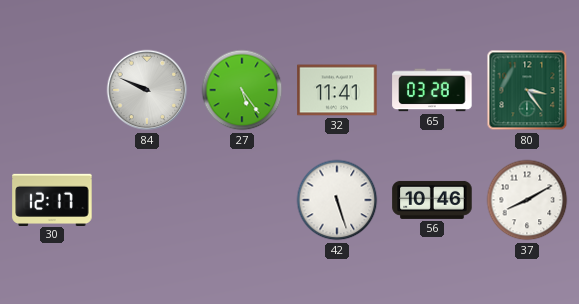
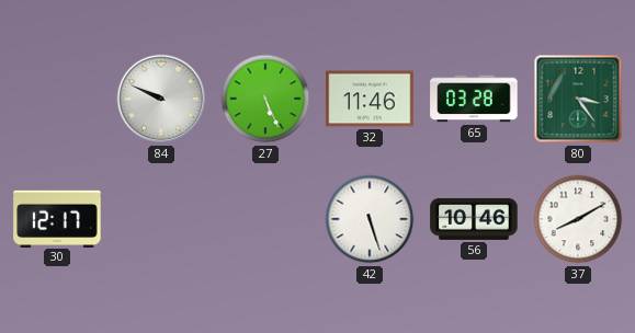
27: 5:24 -> 5:26
32: 11:41 -> 11:46
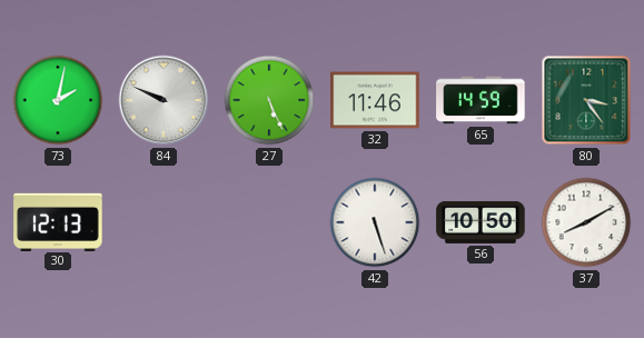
73: none -> 2:02
65: 03:28 -> 14:59
30: 12:17 -> 12:13
56: 10:46 -> 10:50
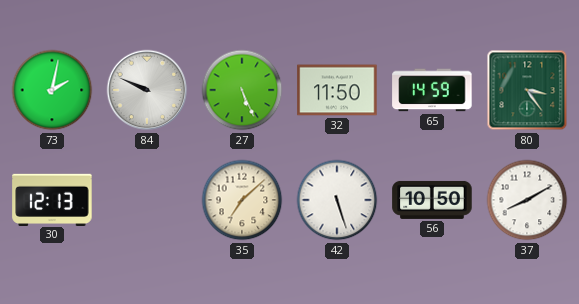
32: 11:46 -> 11:50
35: none -> 7:08
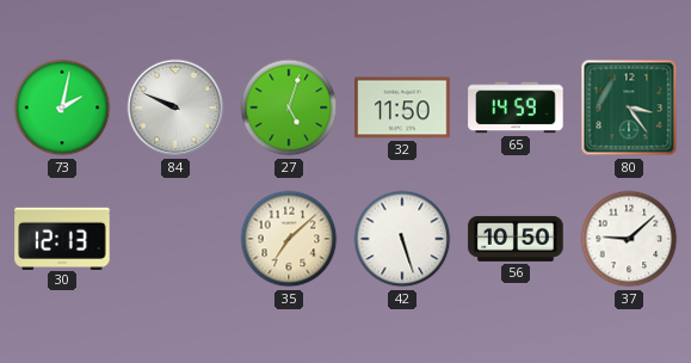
27: 5:26 -> 5:03
37: 8:10 -> 9:08
